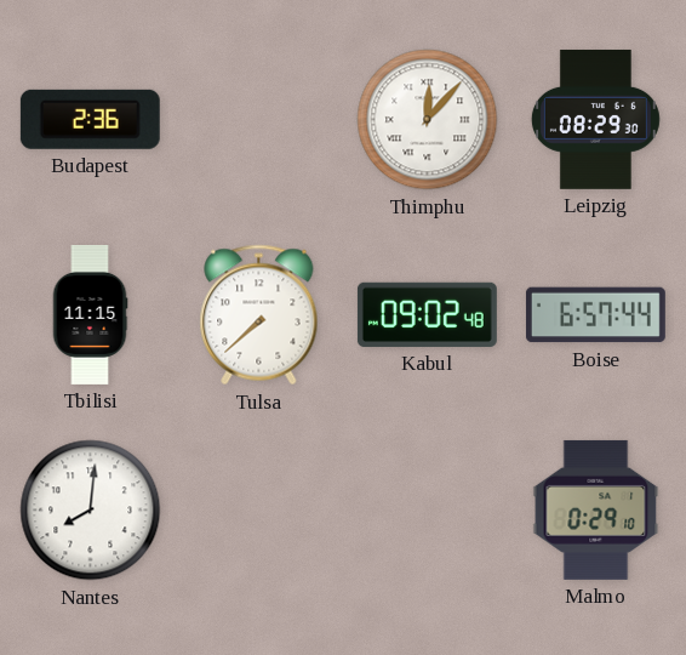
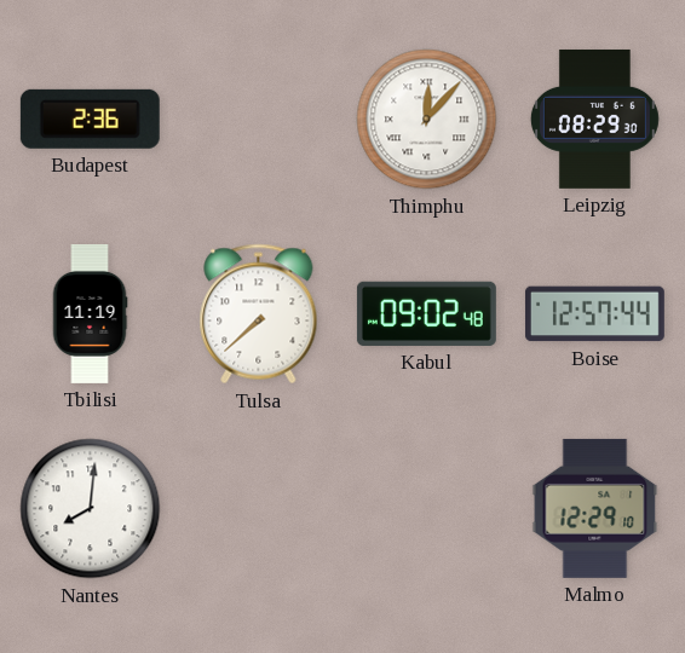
Tbilisi: 11:15 -> 11:19
Boise: 6:57 -> 12:57
Malmo: 0:29 -> 12:29
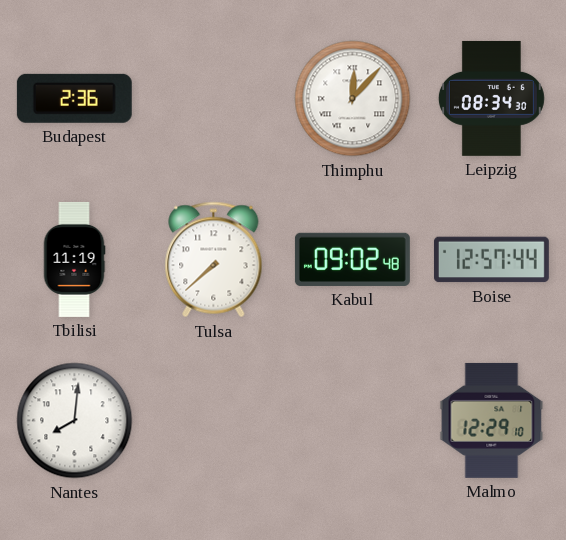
Leipzig: 08:29 -> 08:34
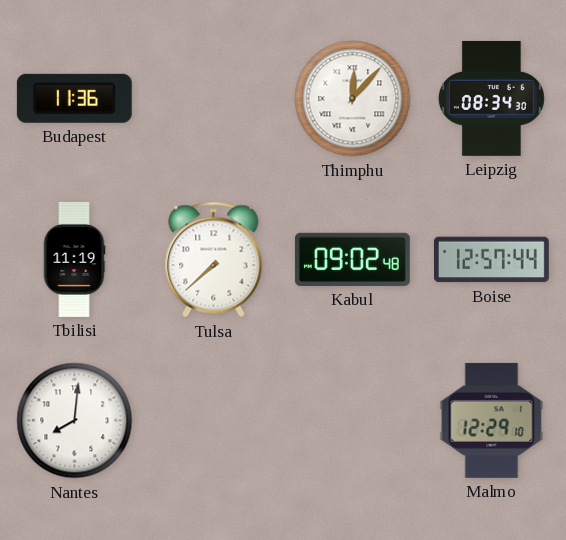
Budapest: 2:36 -> 11:36
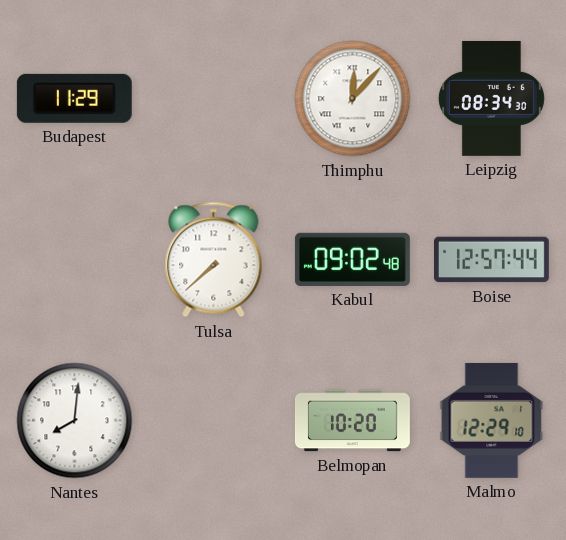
Budapest: 11:36 -> 11:29
Tbilisi: 11:19 -> none
Belmopan: none -> 10:20
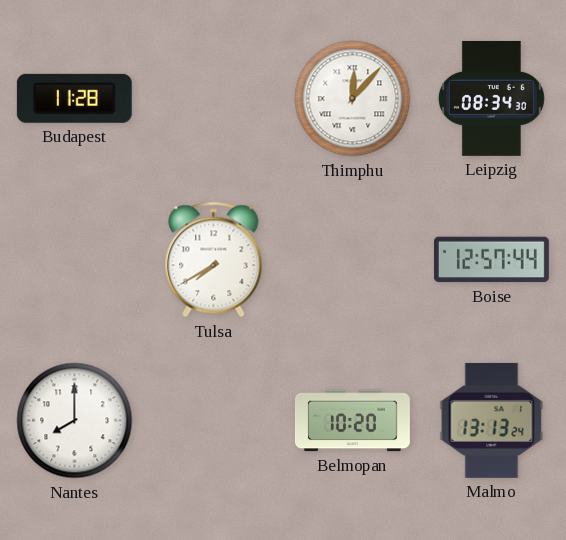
Budapest: 11:29 -> 11:28
Tulsa: 7:38 -> 7:40
Kabul: 09:02 -> none
Nantes: 8:01 -> 8:00
Malmo: 12:29 -> 13:13
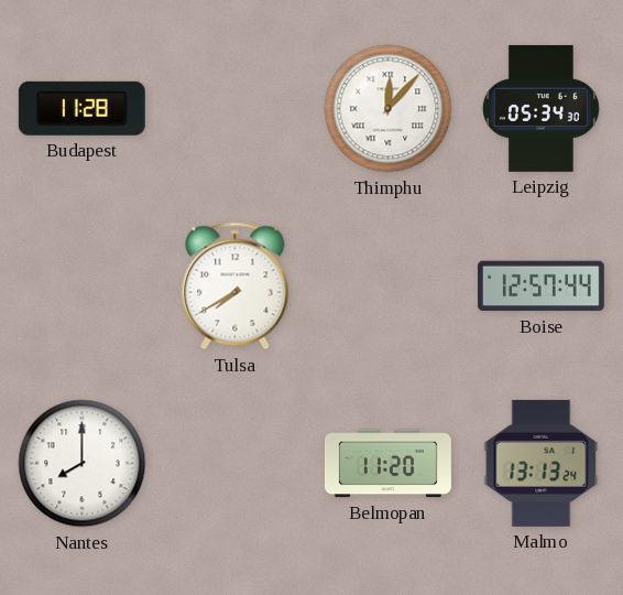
Leipzig: 08:34 -> 05:34
Belmopan: 10:20 -> 11:20
